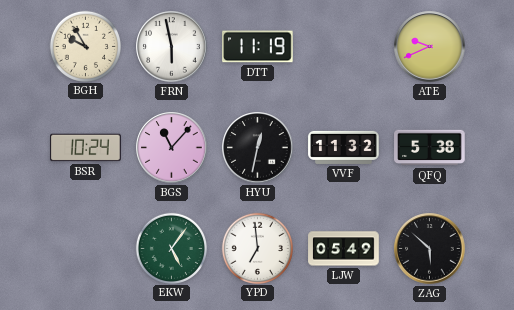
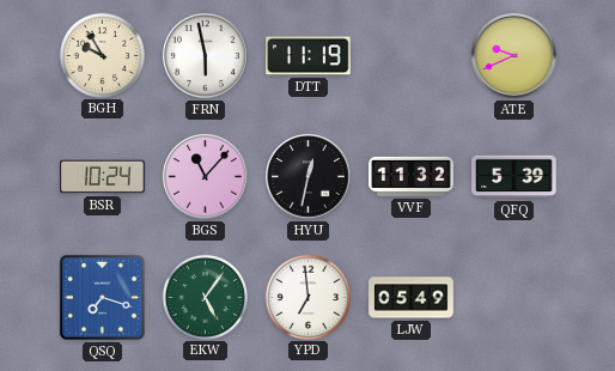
QFQ: 5:38 -> 5:39
QSQ: none -> 7:18
ZAG: 5:52 -> none
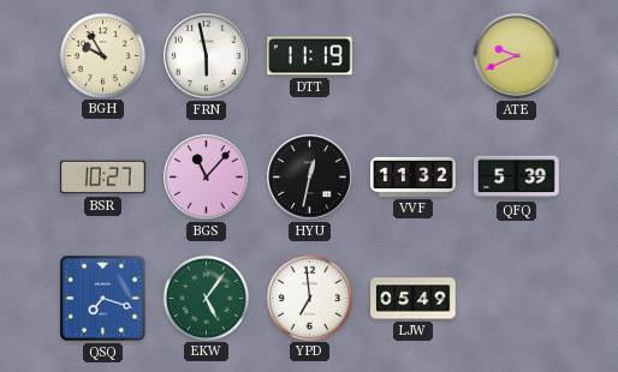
BSR: 10:24 -> 10:27
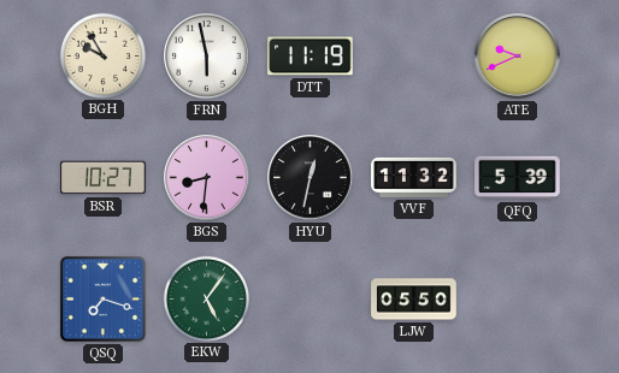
BGS: 11:07 -> 8:31
YPD: 6:59 -> none
LJW: 05:49 -> 05:50
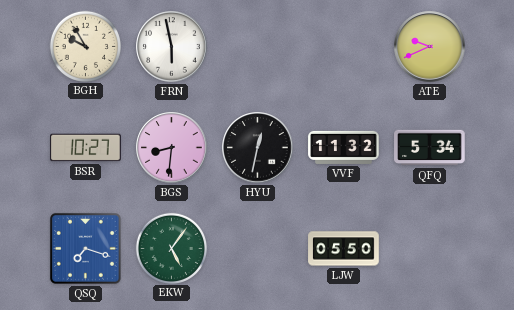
DTT: 11:19 -> none
QFQ: 5:39 -> 5:34
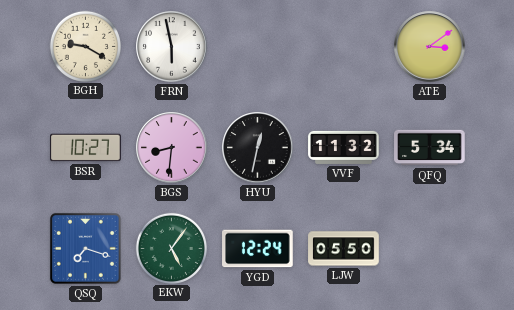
BGH: 9:55 -> 9:20
ATE: 9:41 -> 3:09
YGD: none -> 12:24
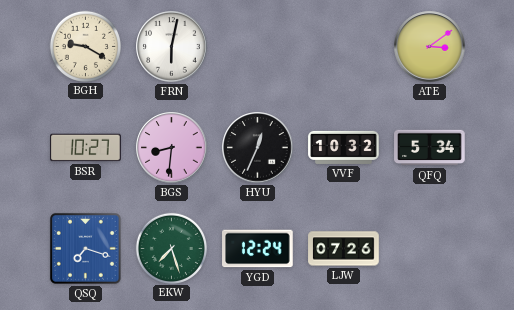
FRN: 5:58 -> 6:02
HYU: 12:32 -> 12:34
VVF: 11:32 -> 10:32
EKW: 5:06 -> 7:27
LJW: 05:50 -> 07:26
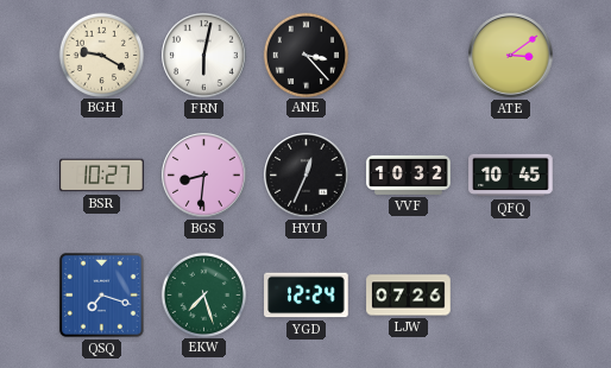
ANE: none -> 3:23
QFQ: 5:34 -> 10:45
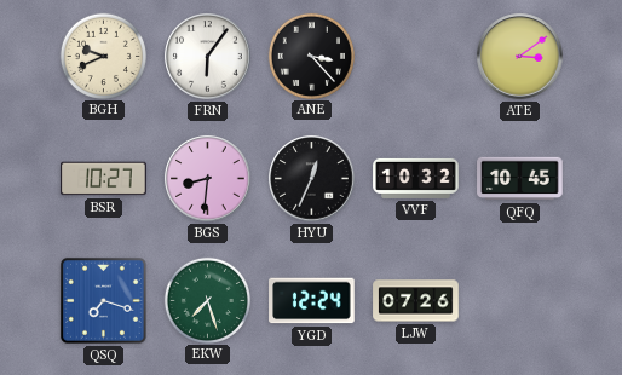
BGH: 9:20 -> 9:41
FRN: 6:02 -> 6:06
